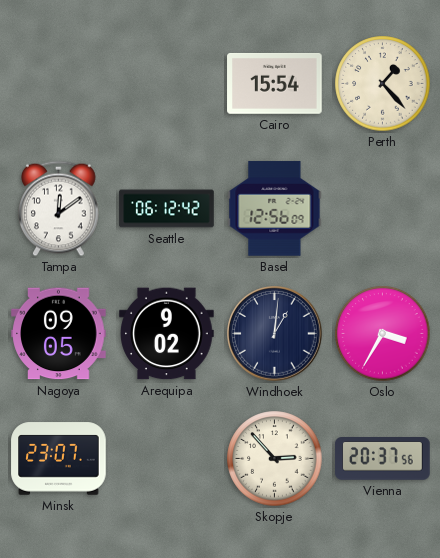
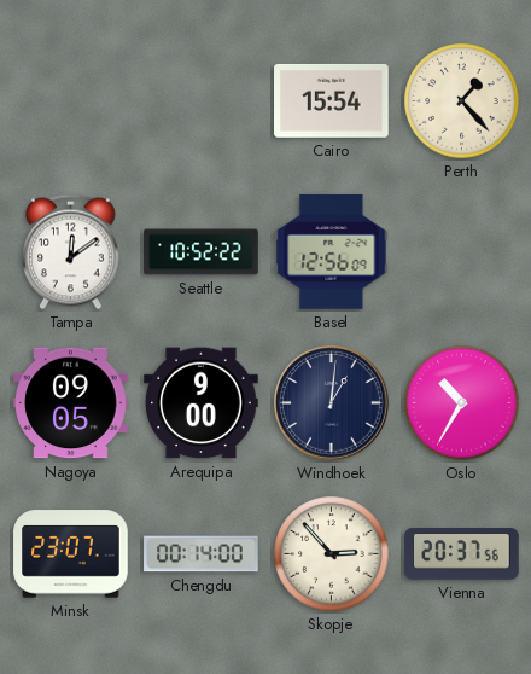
Seattle: 06:12 -> 10:52
Arequipa: 9:02 -> 9:00
Oslo: 3:35 -> 10:35
Chengdu: none -> 00:14
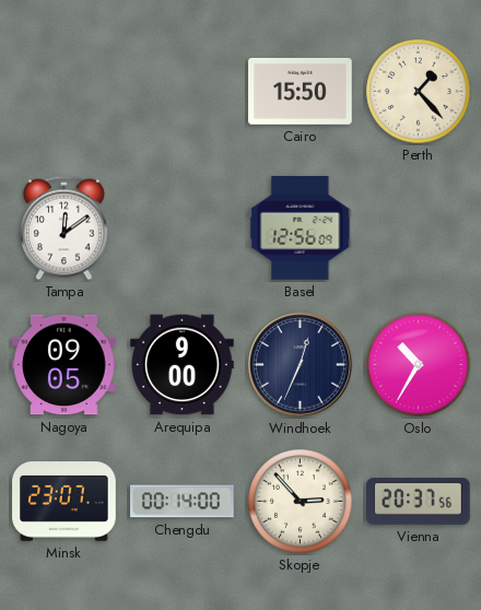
Cairo: 15:54 -> 15:50
Seattle: 10:52 -> none
Windhoek: 1:01 -> 12:34
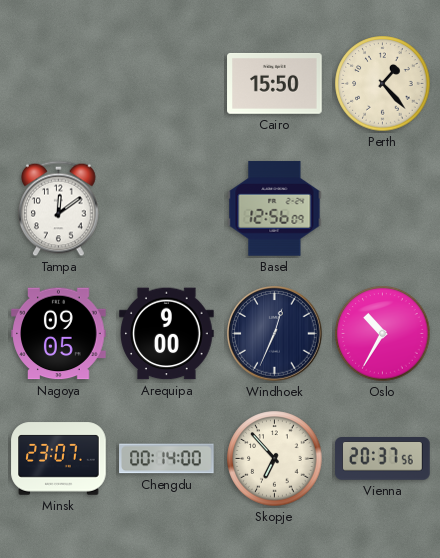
Skopje: 2:53 -> 6:53
